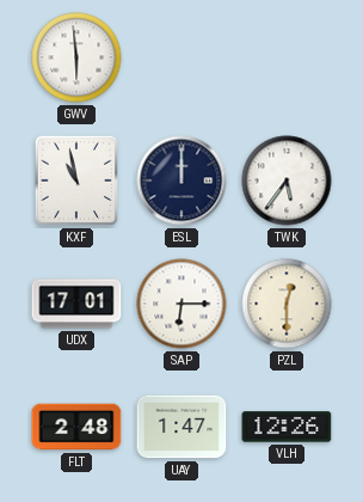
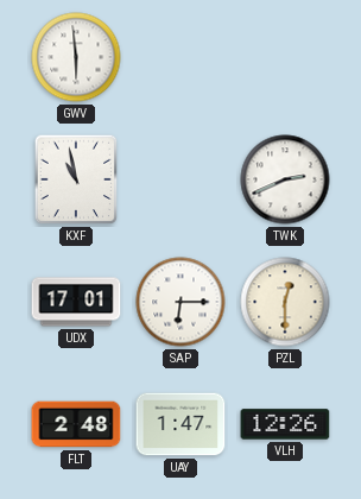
ESL: 12:00 -> none
TWK: 5:36 -> 2:41
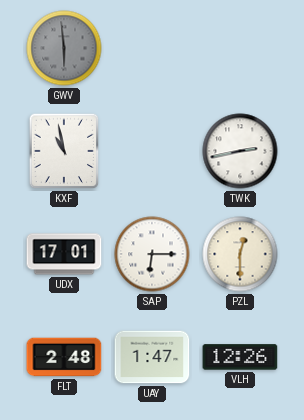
GWV dial: white -> grey
TWK: 2:41 -> 2:43
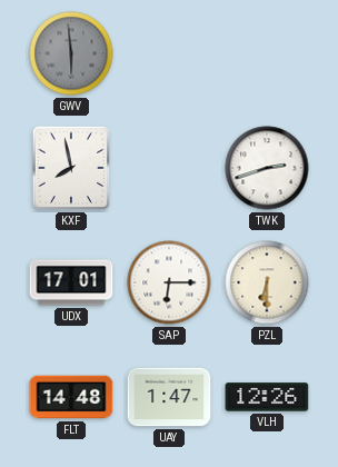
KXF: 10:58 -> 7:58
TWK: 2:43 -> 2:42
PZL: 12:30 -> 6:30
FLT: 2:48 -> 14:48
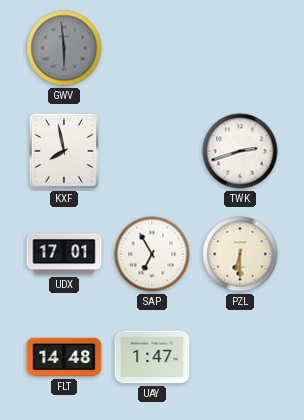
SAP: 6:15 -> 6:55
VLH: 12:26 -> none
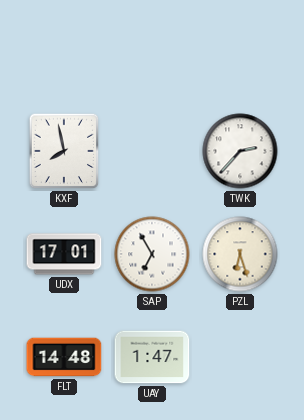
GWV: 5:59 -> none
TWK: 2:42 -> 2:37
PZL: 6:30 -> 6:27
